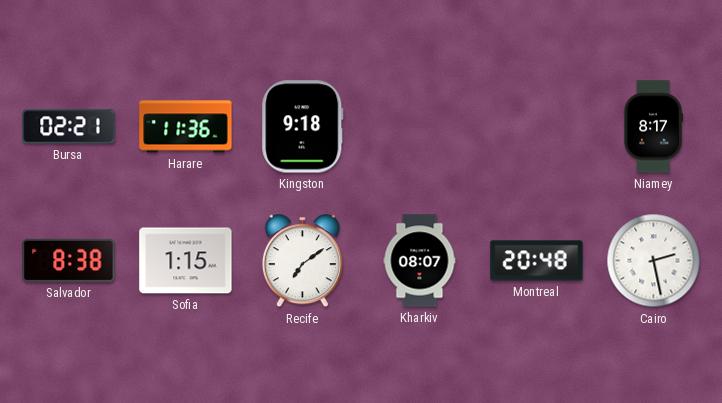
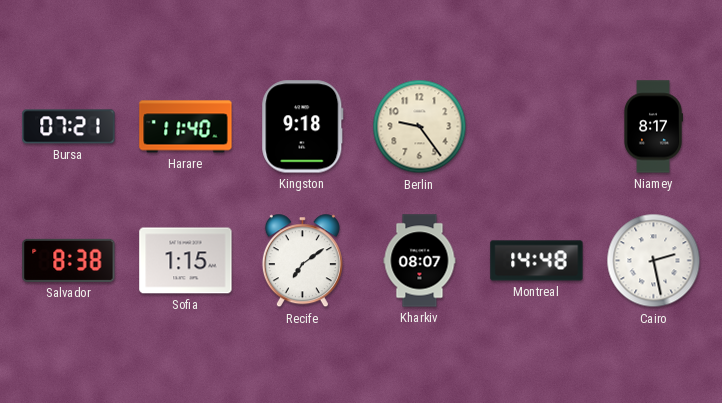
Bursa: 02:21 -> 07:21
Harare: 11:36 -> 11:40
Berlin: none -> 9:24
Montreal: 20:48 -> 14:48
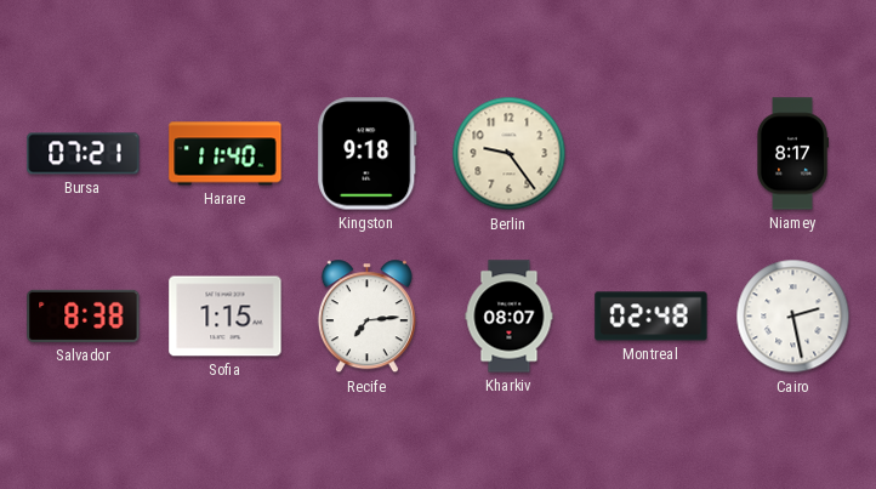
Recife: 7:09 -> 7:14
Montreal: 14:48 -> 02:48
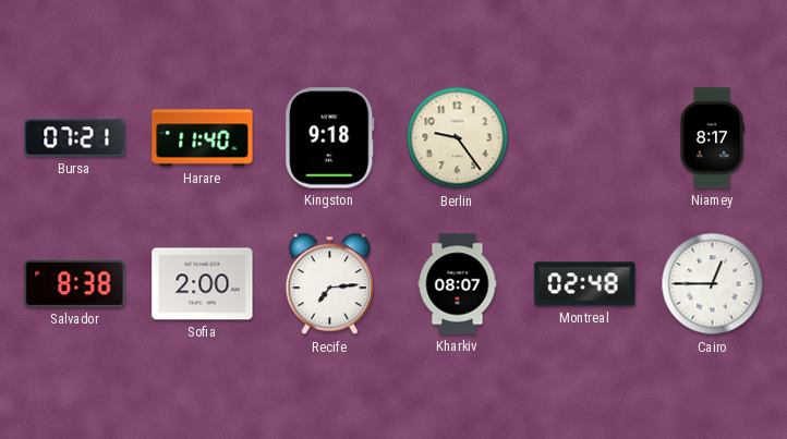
Sofia: 1:15 -> 2:00
Cairo: 2:28 -> 12:45
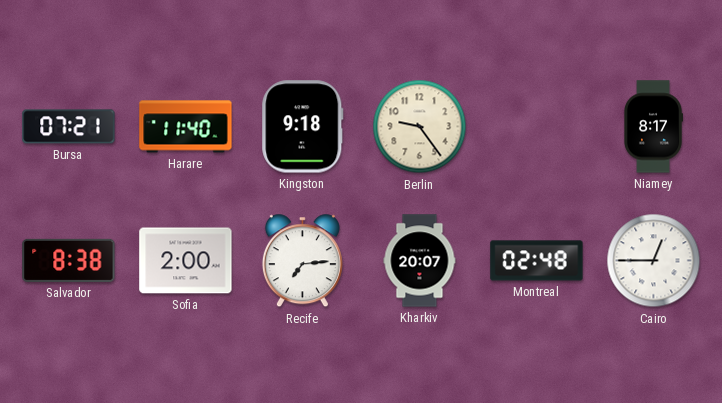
Kharkiv: 08:07 -> 20:07
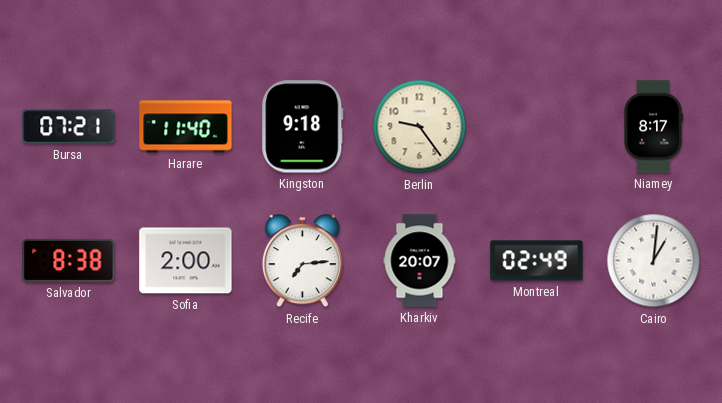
Montreal: 02:48 -> 02:49
Cairo: 12:45 -> 1:01
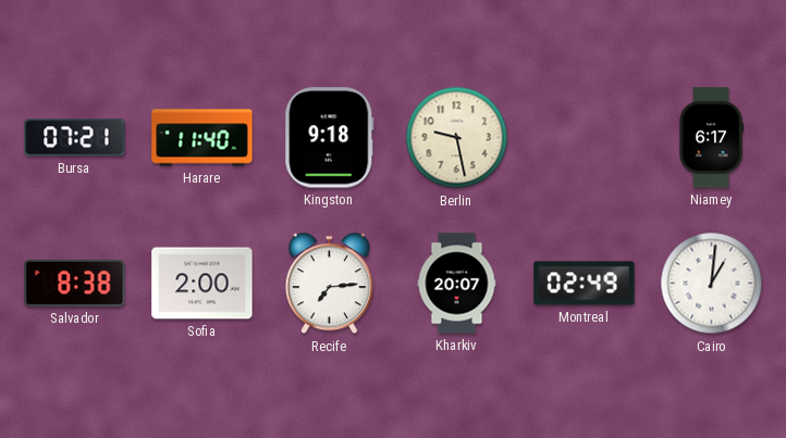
Berlin: 9:24 -> 9:28
Niamey: 8:17 -> 6:17
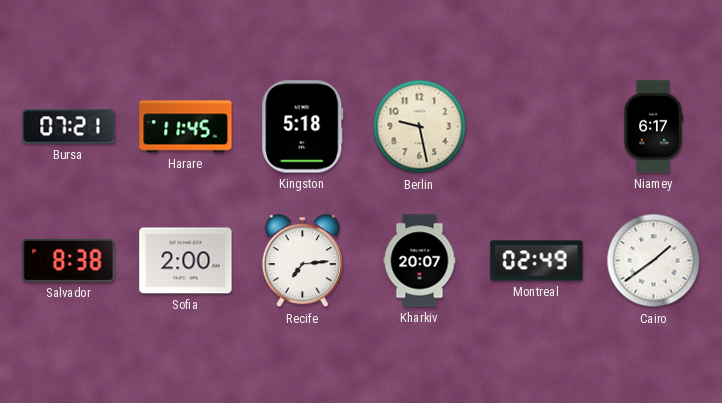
Harare: 11:40 -> 11:45
Kingston: 9:18 -> 5:18
Cairo: 1:01 -> 1:39
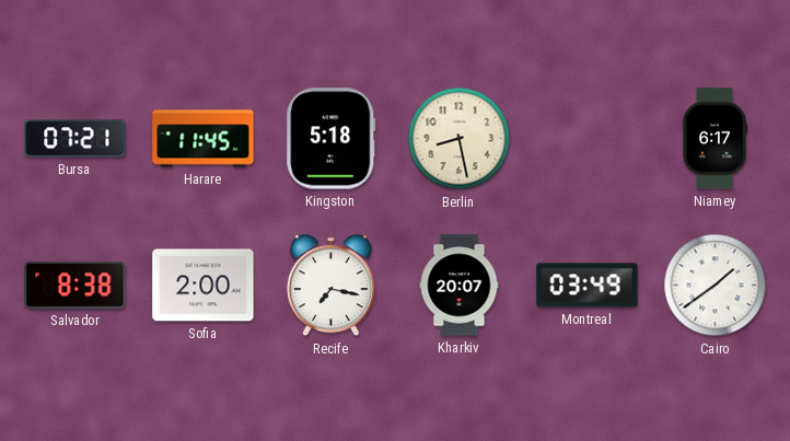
Berlin: 9:28 -> 8:28
Recife: 7:14 -> 7:17
Montreal: 02:49 -> 03:49
